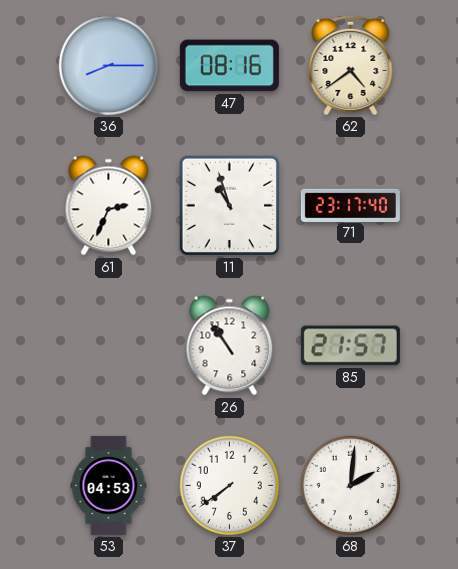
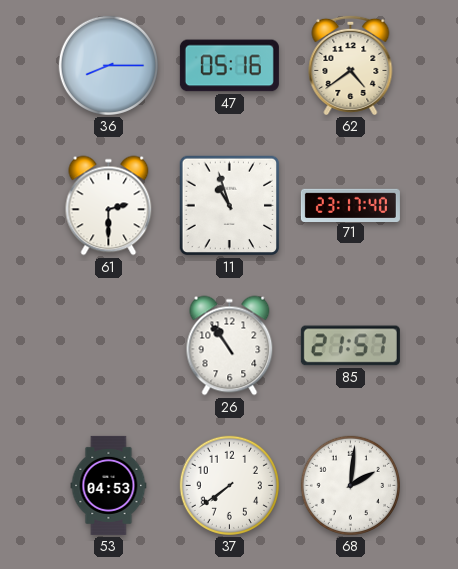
47: 08:16 -> 05:16
61: 2:34 -> 2:30
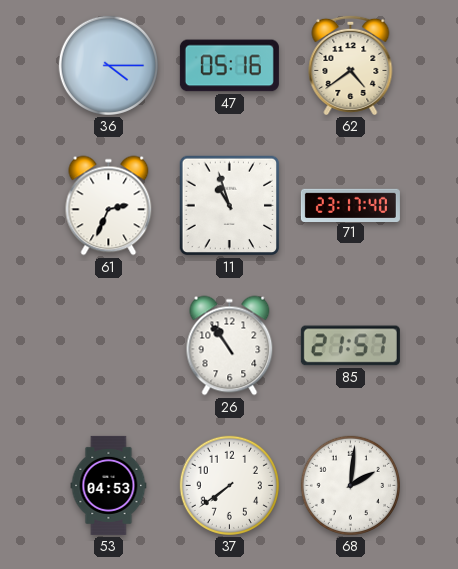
36: 8:15 -> 4:15
61: 2:30 -> 2:34
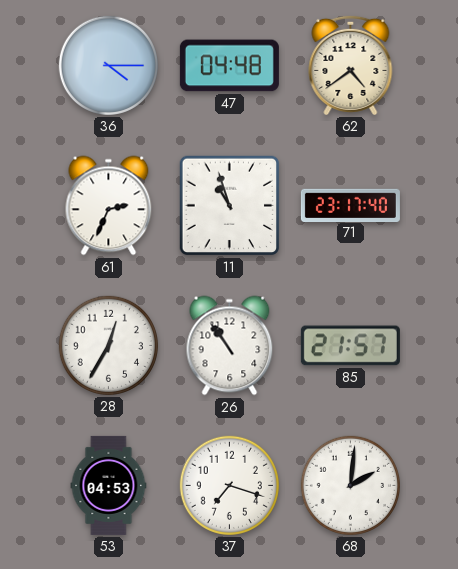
47: 05:16 -> 04:48
28: none -> 12:35
37: 7:39 -> 7:18
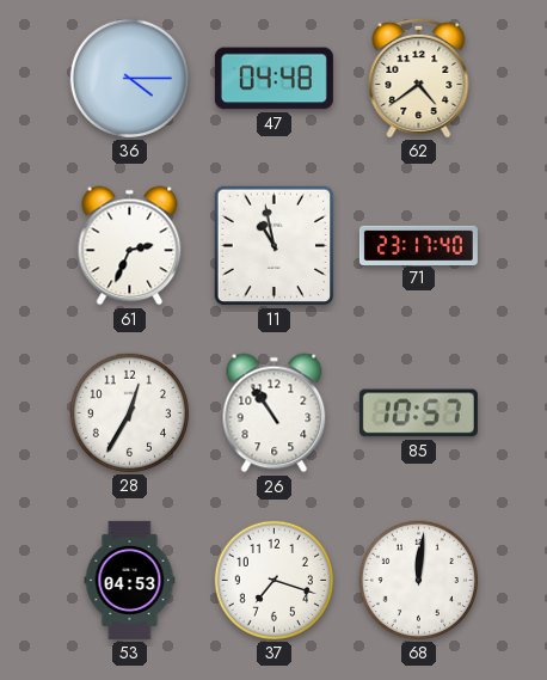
11: 10:57 -> 10:58
85: 21:57 -> 10:57
68: 2:01 -> 12:01
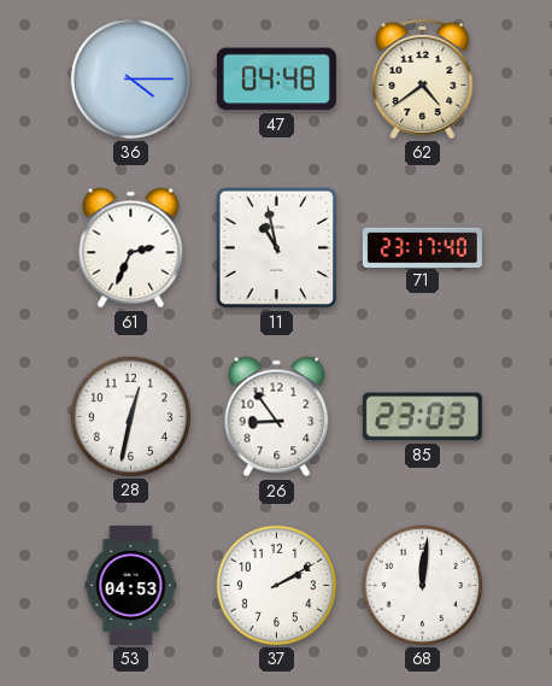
28: 12:35 -> 12:32
26: 10:54 -> 8:54
85: 10:57 -> 23:03
37: 7:18 -> 2:10
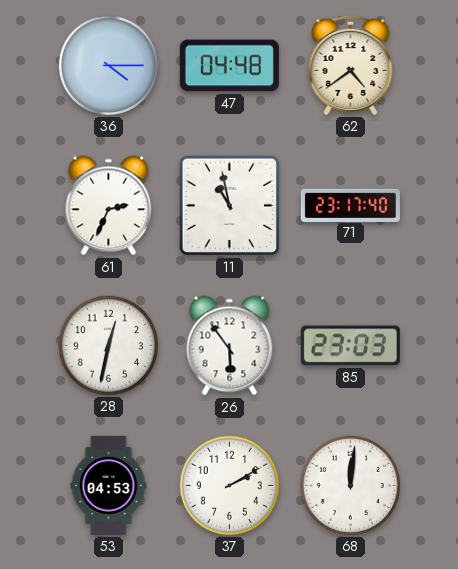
26: 8:54 -> 5:54
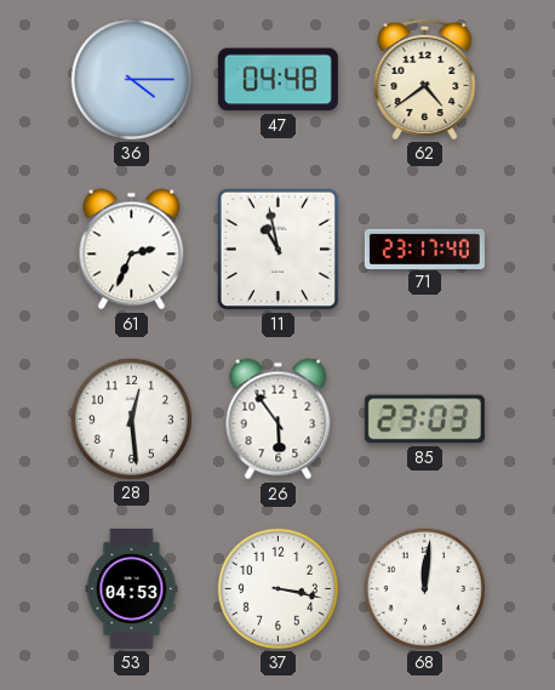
28: 12:32 -> 12:29
37: 2:10 -> 3:17
